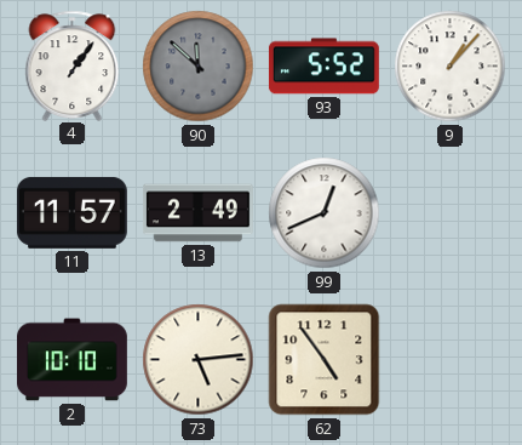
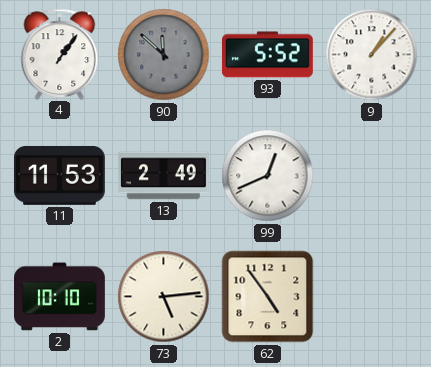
11: 11:57 -> 11:53
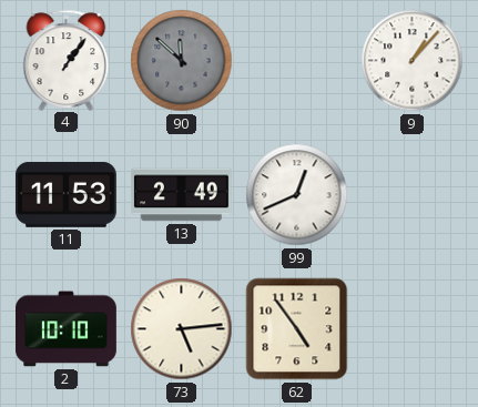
93: 5:52 -> none
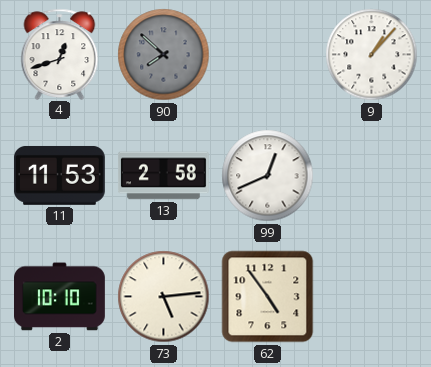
4: 1:06 -> 12:42
90: 11:52 -> 7:52
13: 2:49 -> 2:58
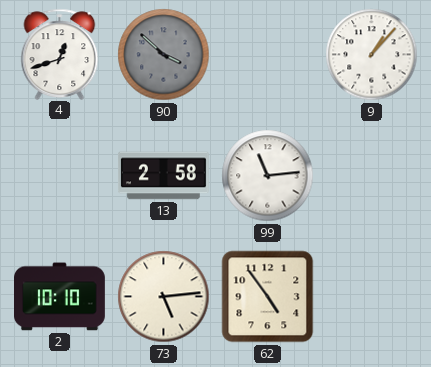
90: 7:52 -> 3:52
11: 11:53 -> none
99: 12:41 -> 11:14
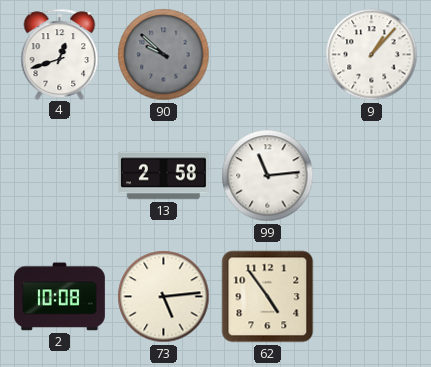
90: 3:52 -> 9:52
2: 10:10 -> 10:08
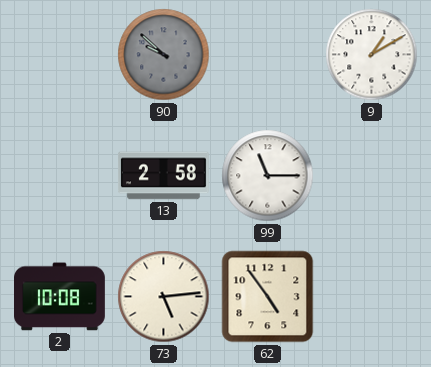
4: 12:42 -> none
9: 1:07 -> 1:10
99: 11:14 -> 11:15
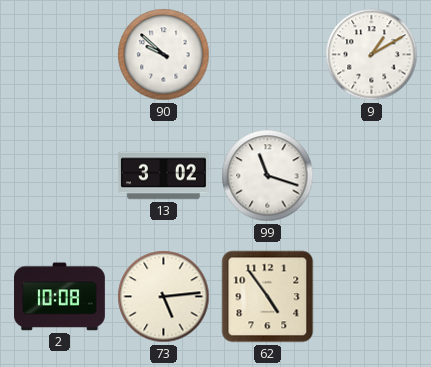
90 dial: grey -> white
13: 2:58 -> 3:02
99: 11:15 -> 11:18
